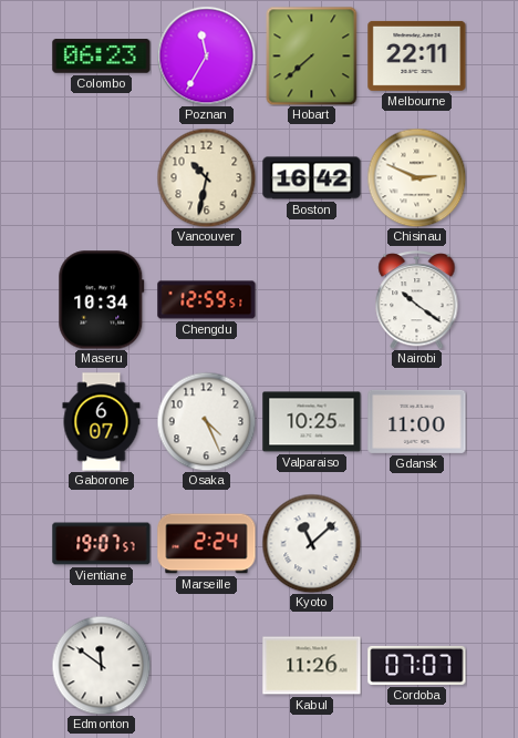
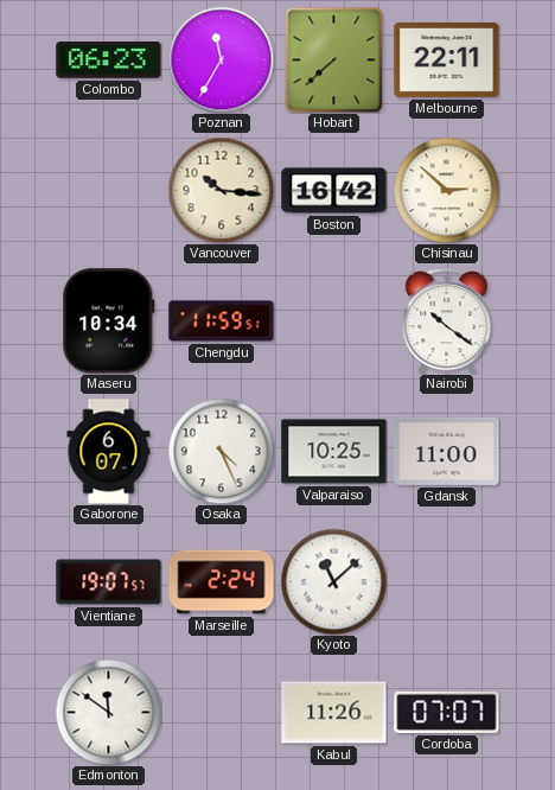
Vancouver: 10:32 -> 10:16
Chisinau: 2:49 -> 2:52
Chengdu: 12:59 -> 11:59
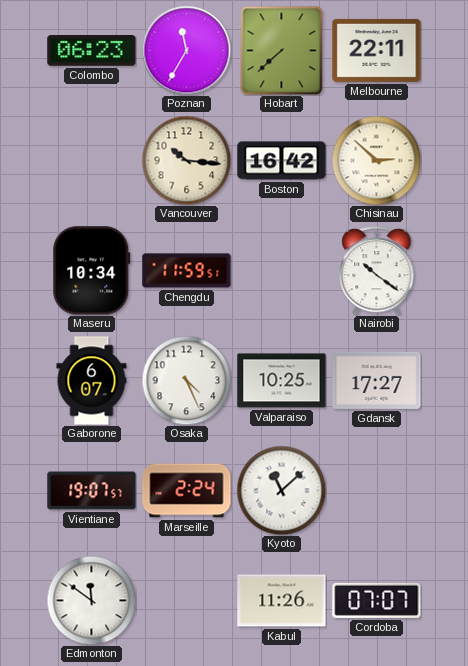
Gdansk: 11:00 -> 17:27
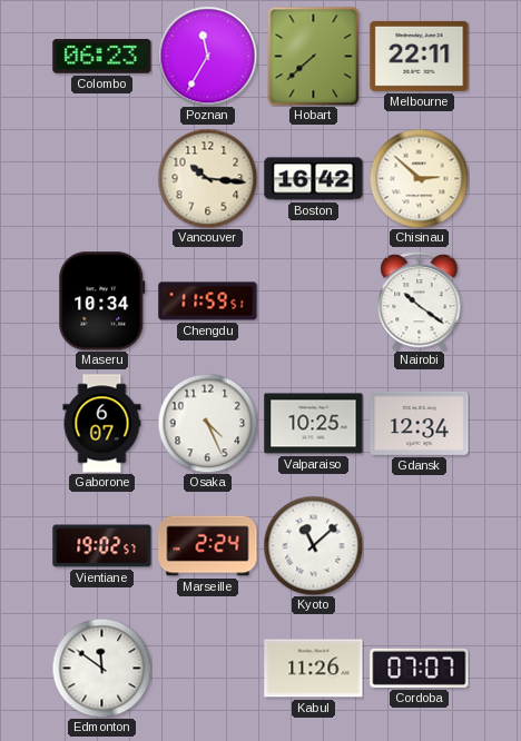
Gdansk: 17:27 -> 12:34
Vientiane: 19:07 -> 19:02
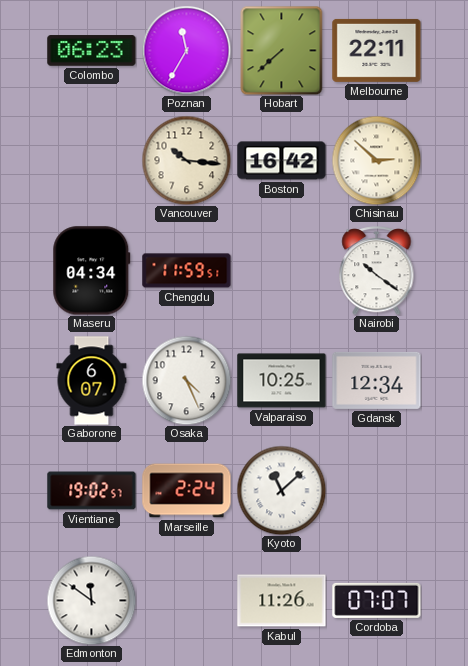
Maseru: 10:34 -> 04:34
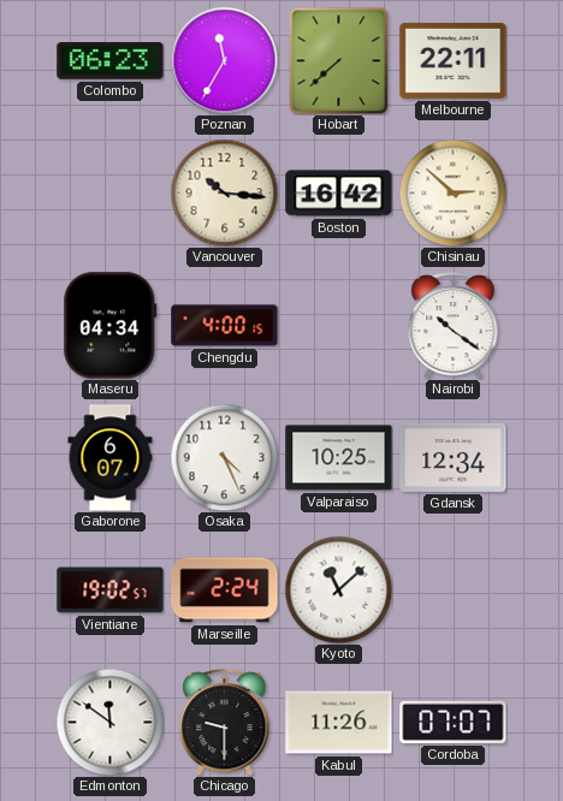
Chengdu: 11:59 -> 4:00
Chicago: none -> 9:30
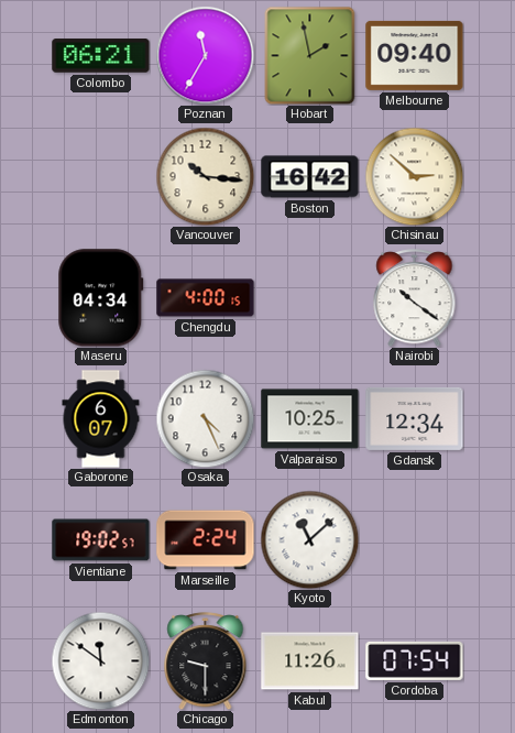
Colombo: 06:23 -> 06:21
Hobart: 7:38 -> 1:58
Melbourne: 22:11 -> 09:40
Cordoba: 07:07 -> 07:54
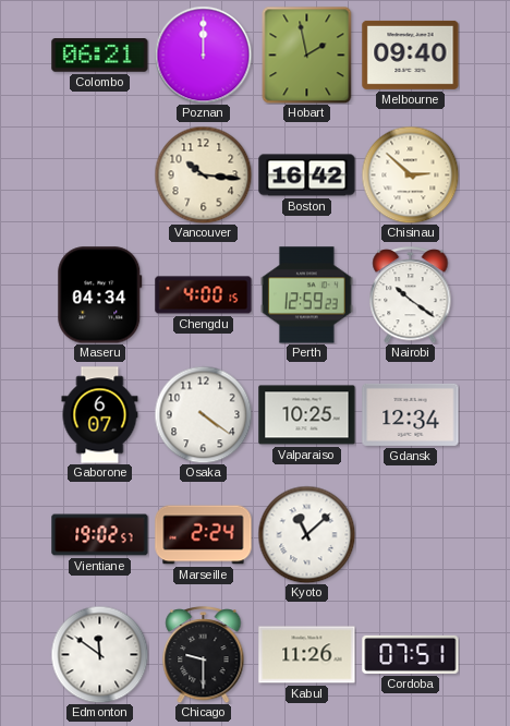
Poznan: 11:35 -> 12:00
Perth: none -> 12:59
Osaka: 4:26 -> 4:21
Cordoba: 07:54 -> 07:51
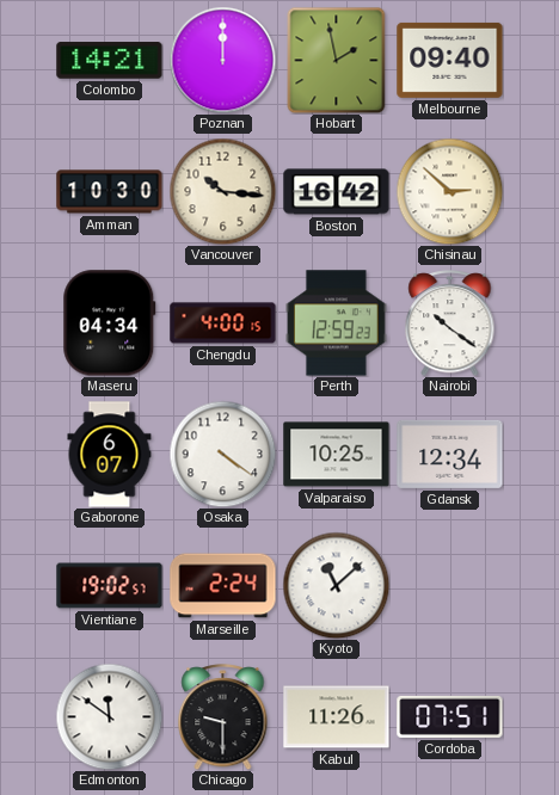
Colombo: 06:21 -> 14:21
Amman: none -> 10:30
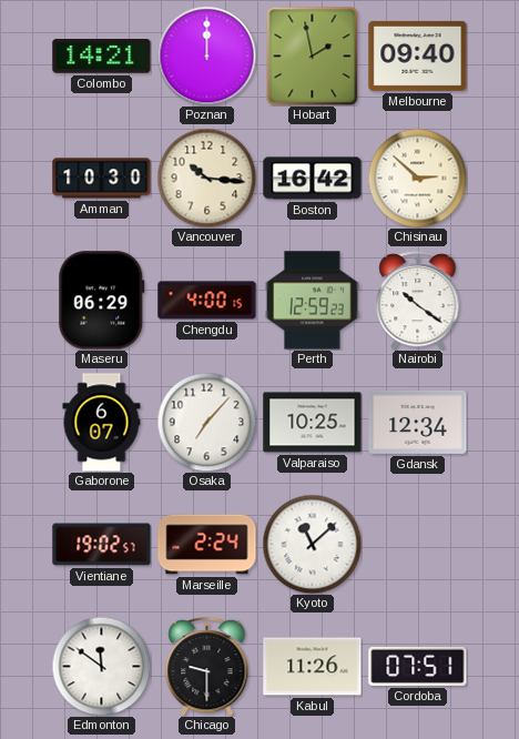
Maseru: 04:34 -> 06:29
Osaka: 4:21 -> 7:07
